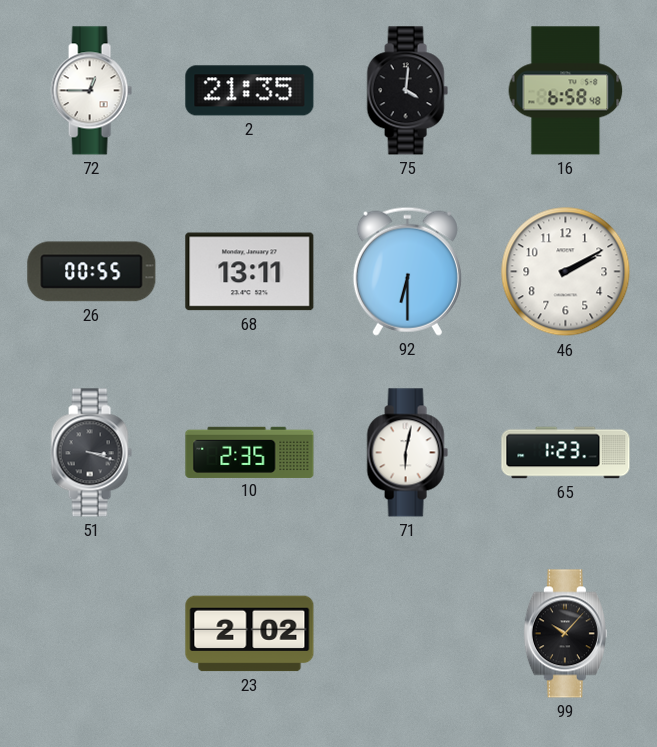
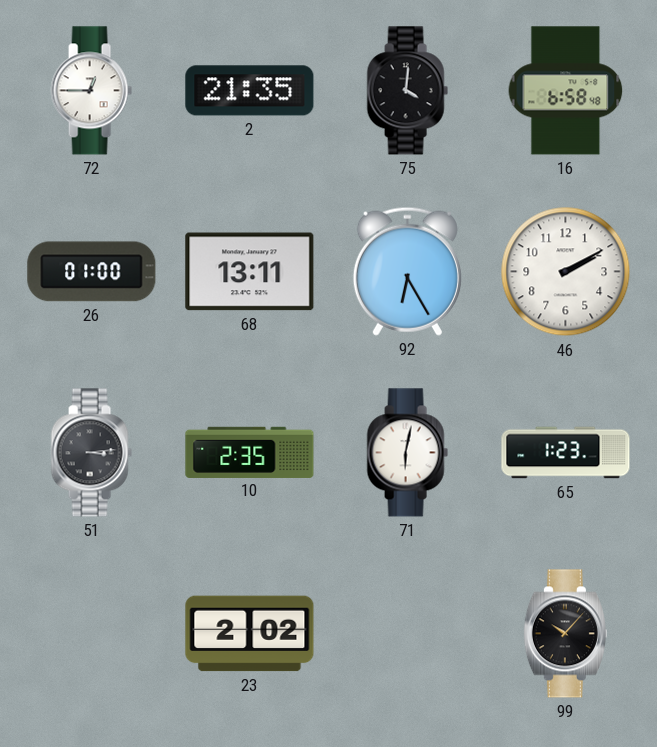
26: 00:55 -> 01:00
92: 6:30 -> 6:25
51: 3:18 -> 3:14
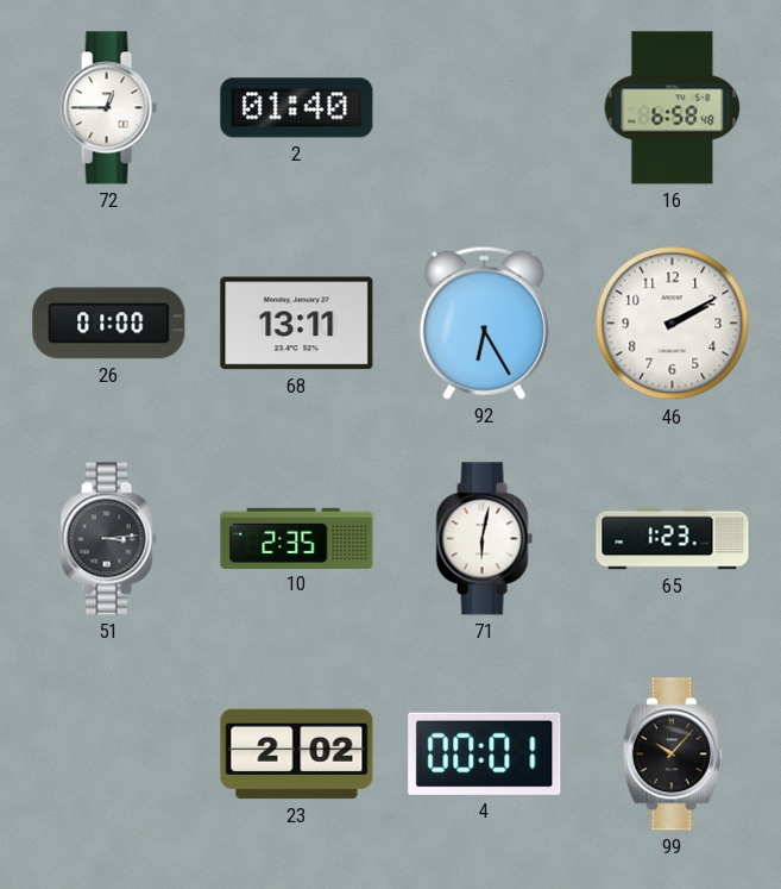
2: 21:35 -> 01:40
75: 4:01 -> none
4: none -> 00:01
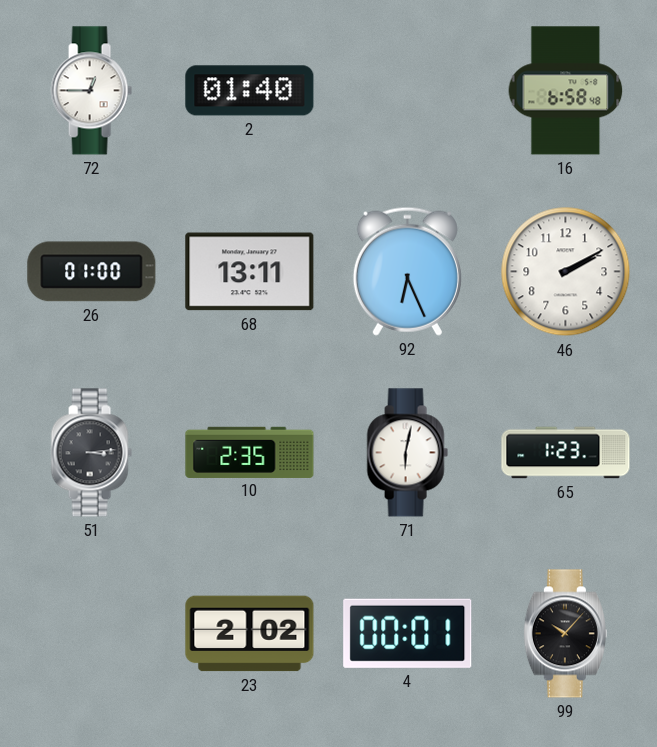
92: 6:25 -> 6:26
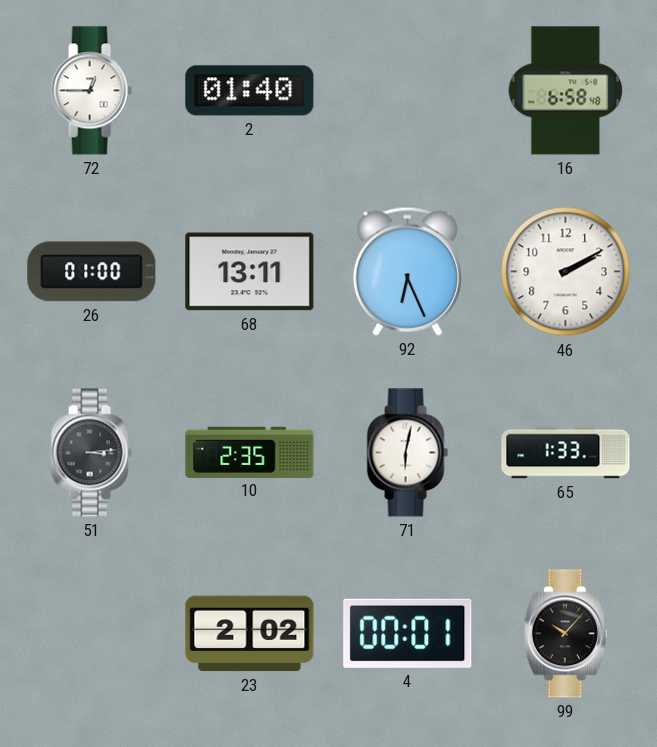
65: 1:23 -> 1:33
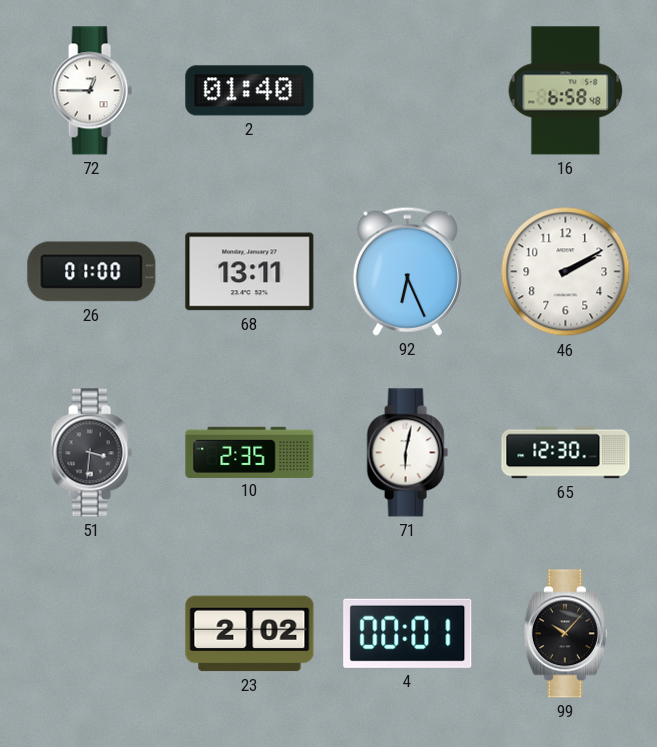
51: 3:14 -> 3:31
65: 1:33 -> 12:30
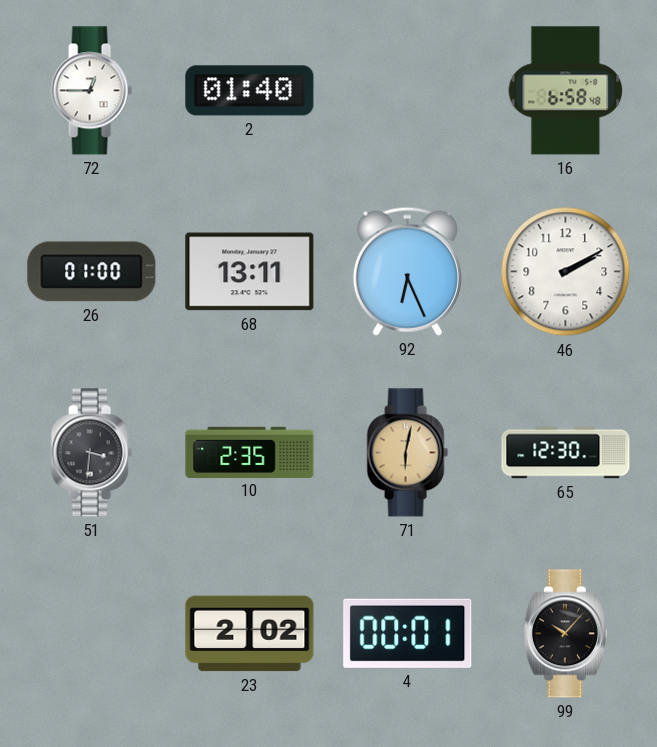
71 dial: white -> champagne
